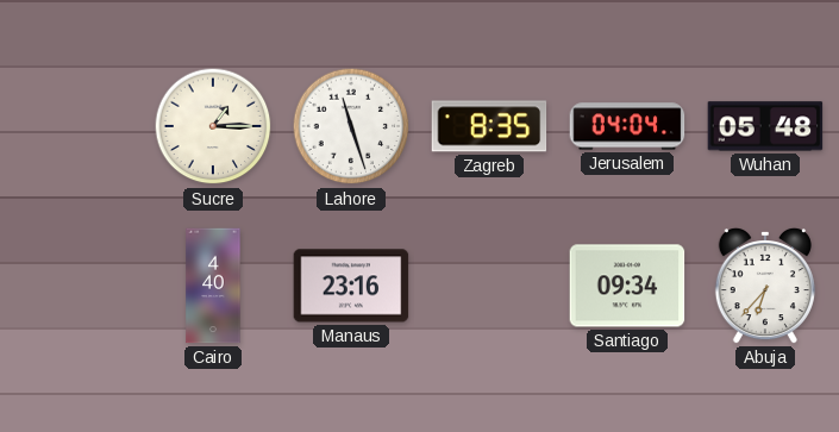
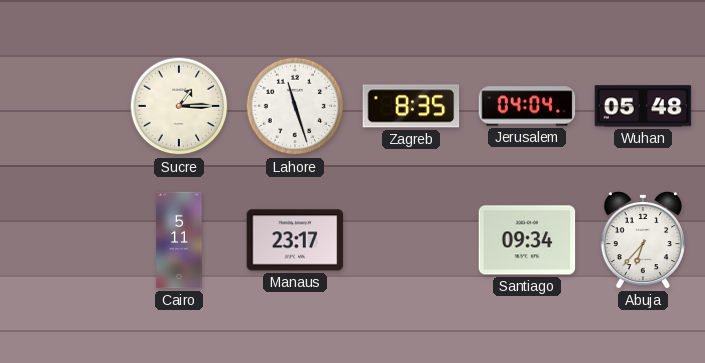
Cairo: 4:40 -> 5:11
Manaus: 23:16 -> 23:17
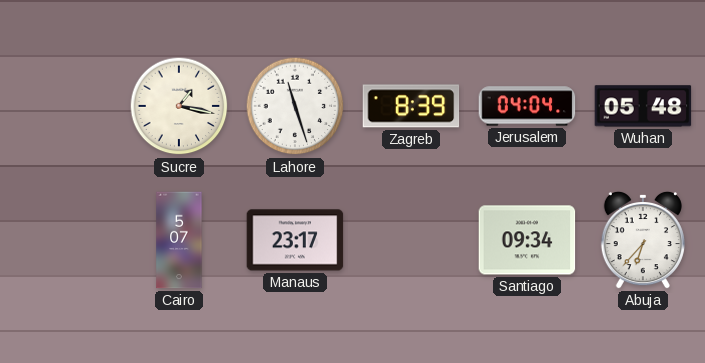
Sucre: 1:15 -> 1:17
Zagreb: 8:35 -> 8:39
Cairo: 5:11 -> 5:07
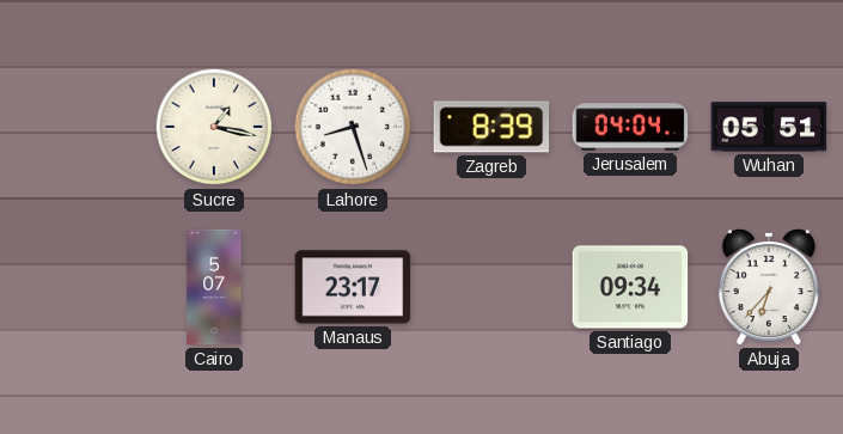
Lahore: 11:27 -> 8:27
Wuhan: 05:48 -> 05:51
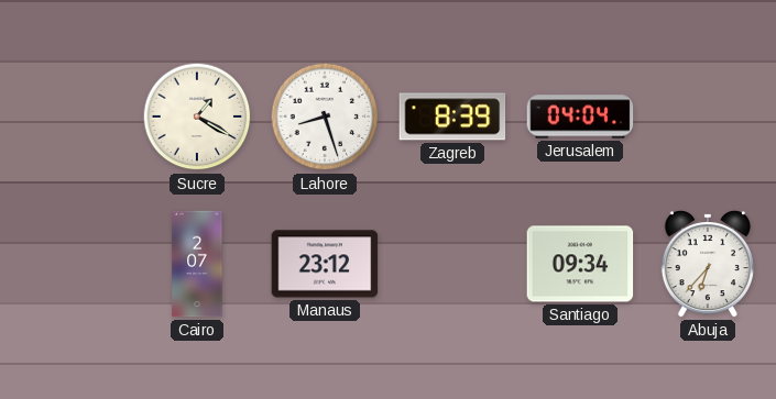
Sucre: 1:17 -> 1:20
Wuhan: 05:51 -> none
Cairo: 5:07 -> 2:07
Manaus: 23:17 -> 23:12
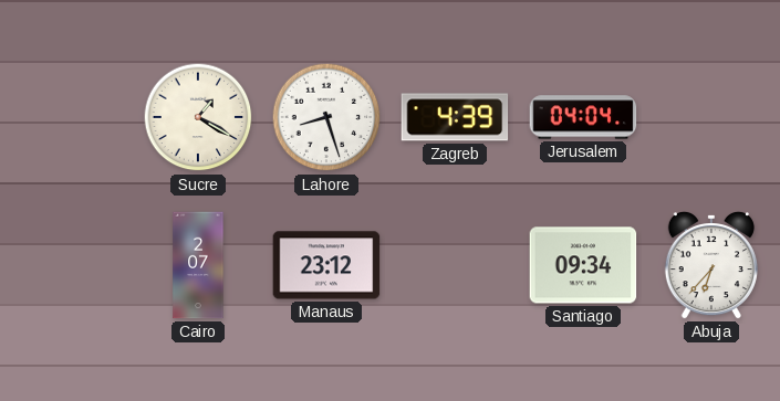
Zagreb: 8:39 -> 4:39
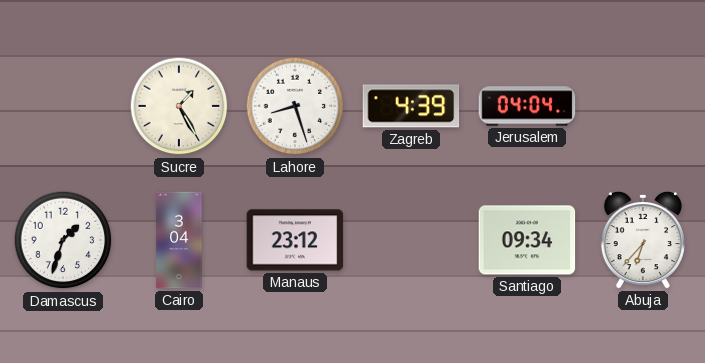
Sucre: 1:20 -> 1:25
Damascus: none -> 1:33
Cairo: 2:07 -> 3:04
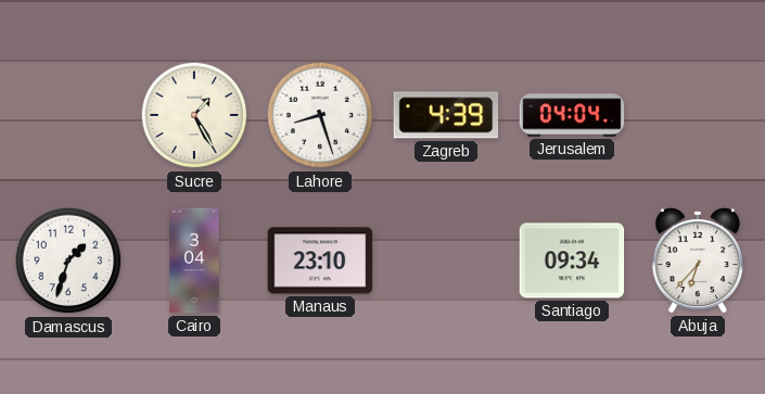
Manaus: 23:12 -> 23:10
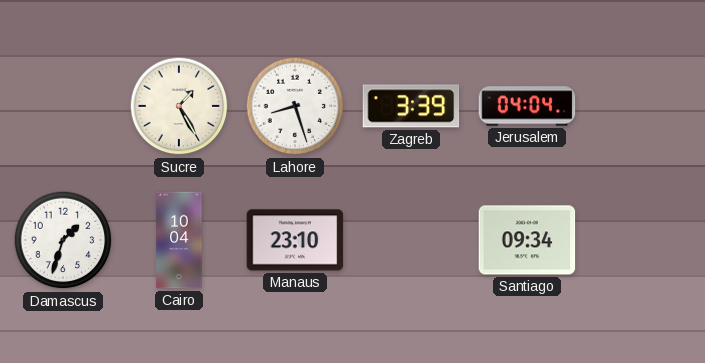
Zagreb: 4:39 -> 3:39
Cairo: 3:04 -> 10:04
Abuja: 6:37 -> none
